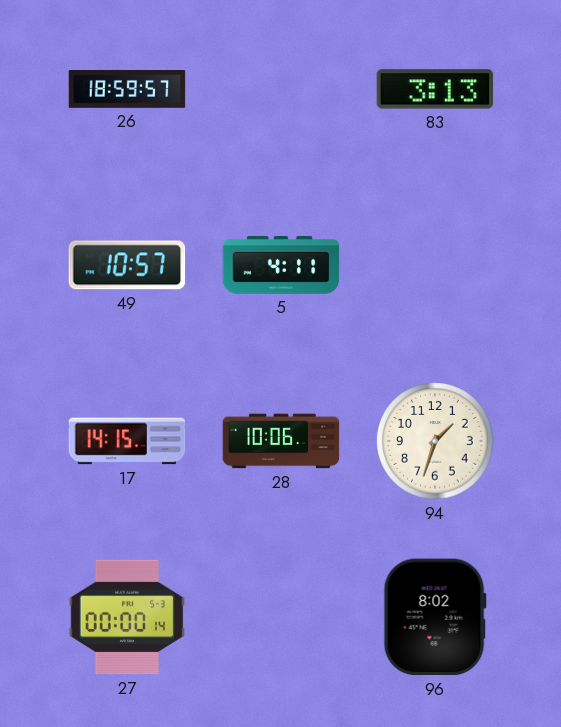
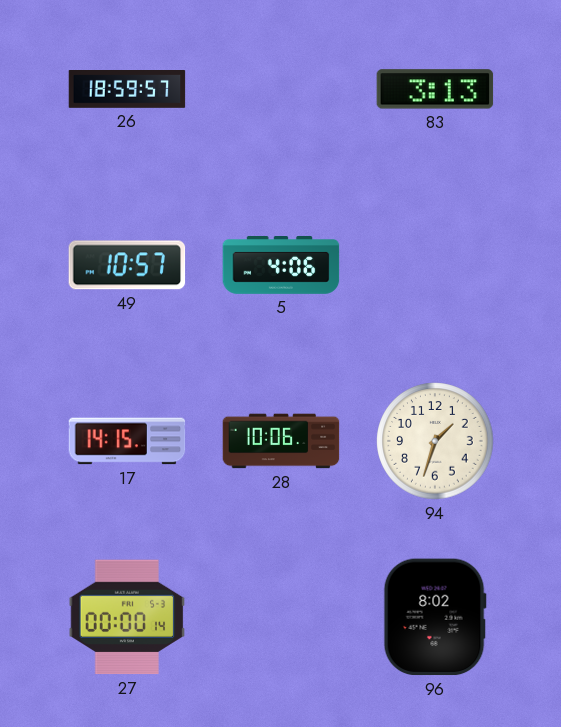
5: 4:11 -> 4:06
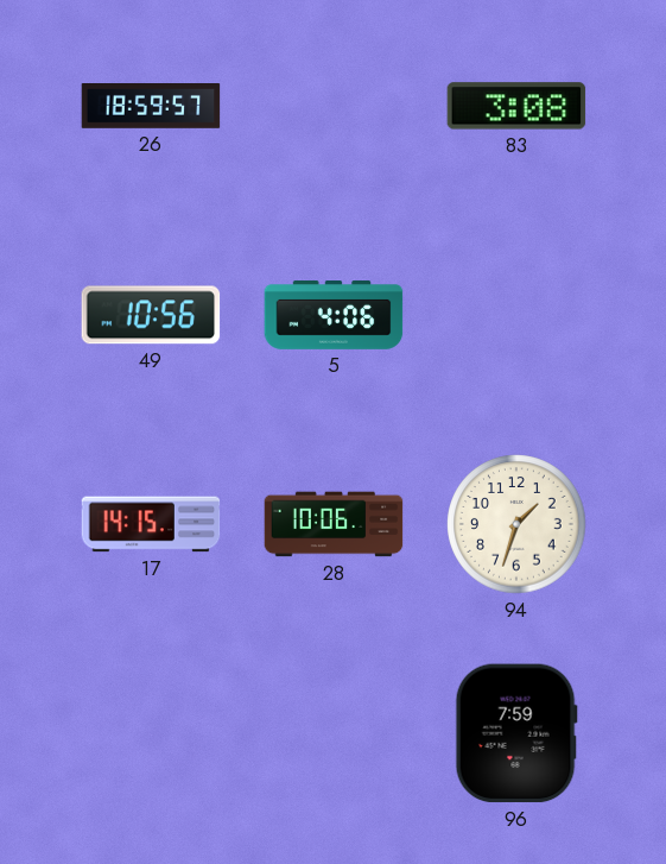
83: 3:13 -> 3:08
49: 10:57 -> 10:56
27: 00:00 -> none
96: 8:02 -> 7:59
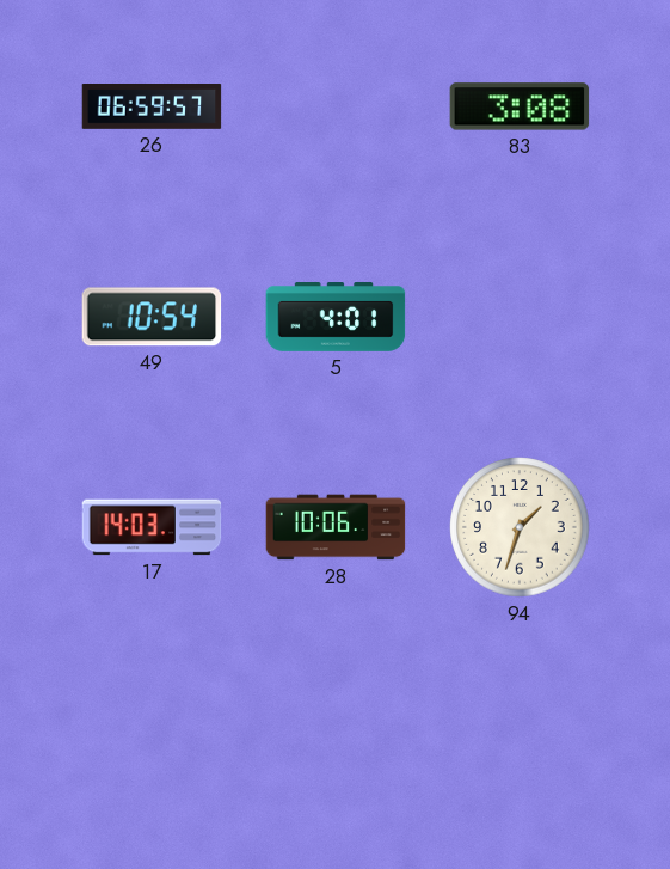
26: 18:59 -> 06:59
49: 10:56 -> 10:54
5: 4:06 -> 4:01
17: 14:15 -> 14:03
96: 7:59 -> none
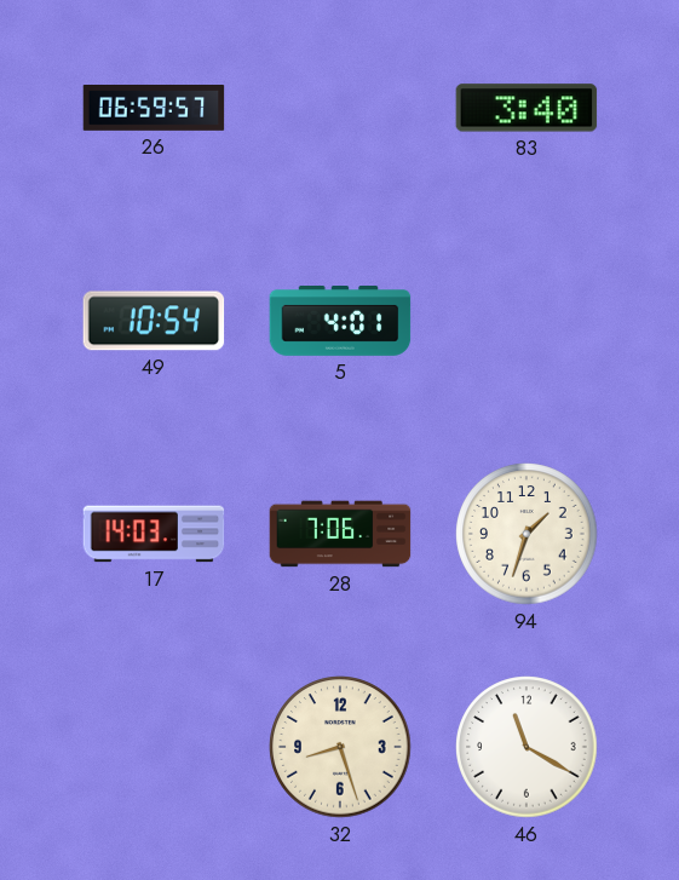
83: 3:08 -> 3:40
28: 10:06 -> 7:06
32: none -> 8:27
46: none -> 11:20
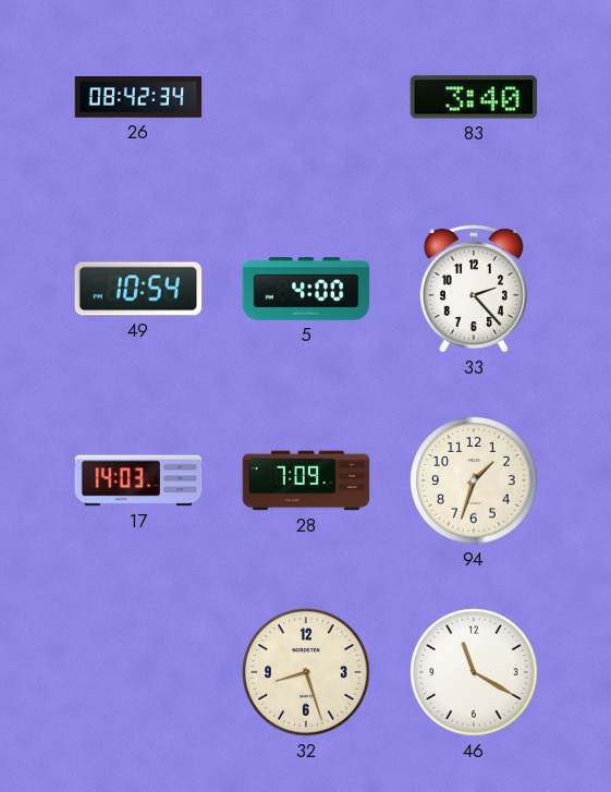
26: 06:59 -> 08:42
5: 4:01 -> 4:00
33: none -> 2:23
28: 7:06 -> 7:09
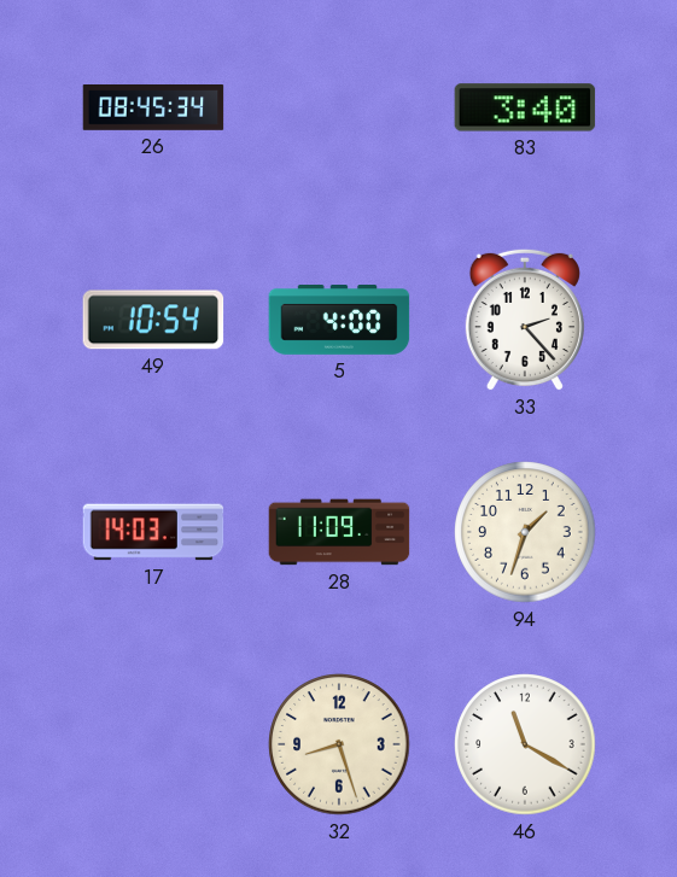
26: 08:42 -> 08:45
28: 7:09 -> 11:09
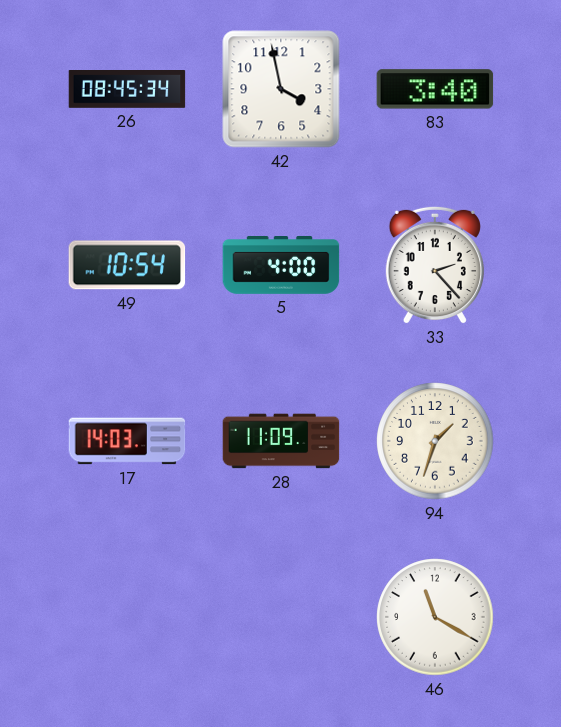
42: none -> 3:58
32: 8:27 -> none
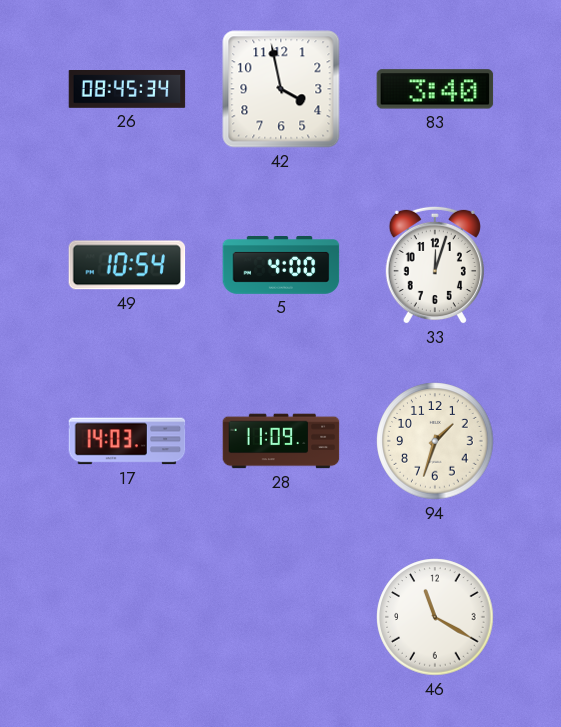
33: 2:23 -> 12:03
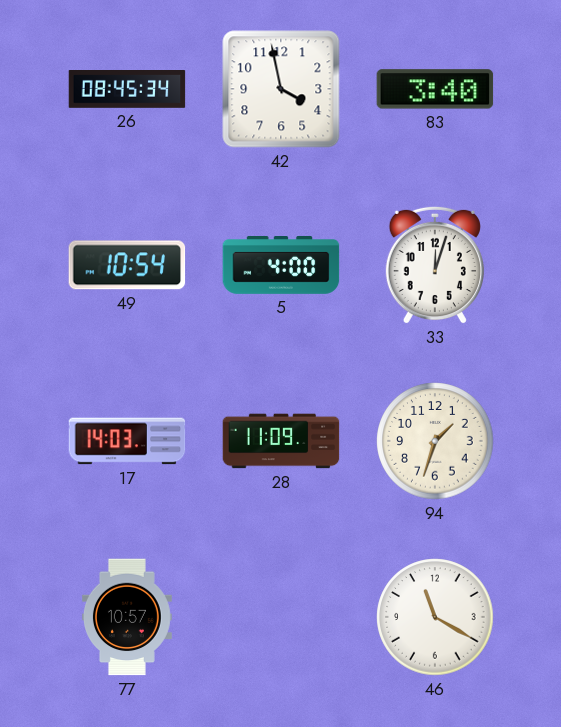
77: none -> 10:57
